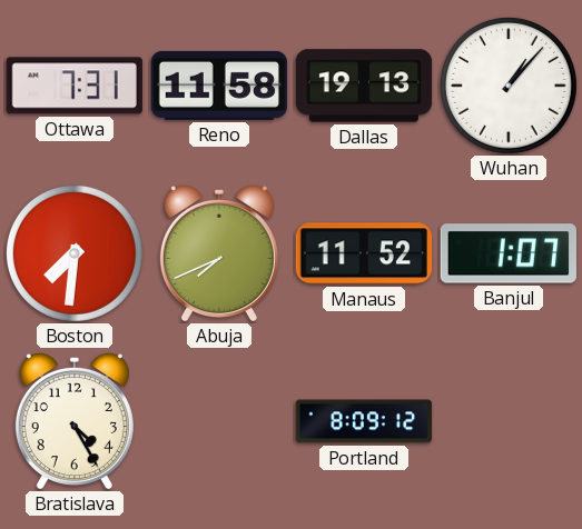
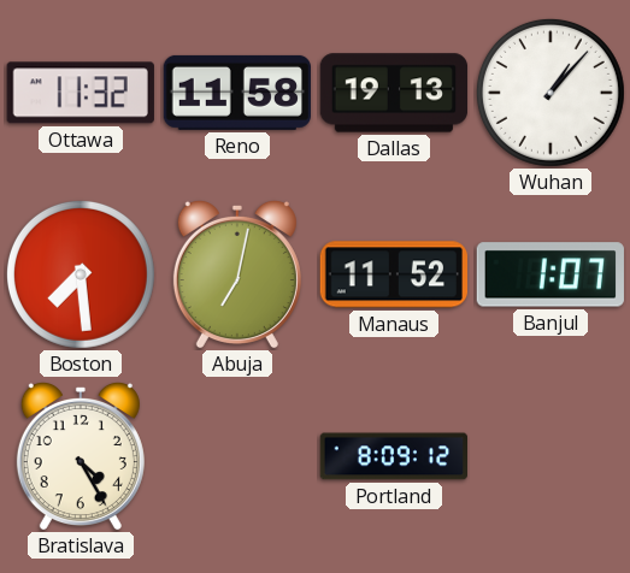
Ottawa: 7:31 -> 11:32
Boston: 7:31 -> 7:29
Abuja: 7:41 -> 7:02
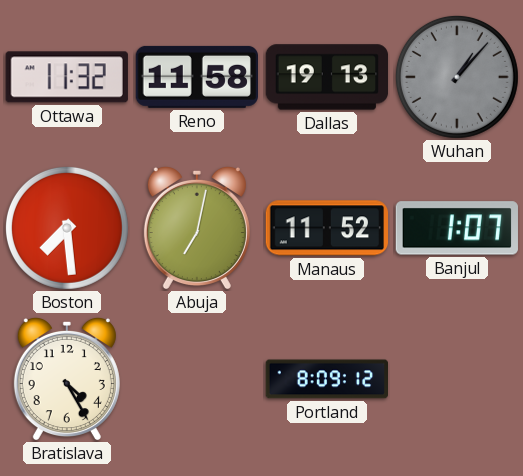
Wuhan dial: white -> grey
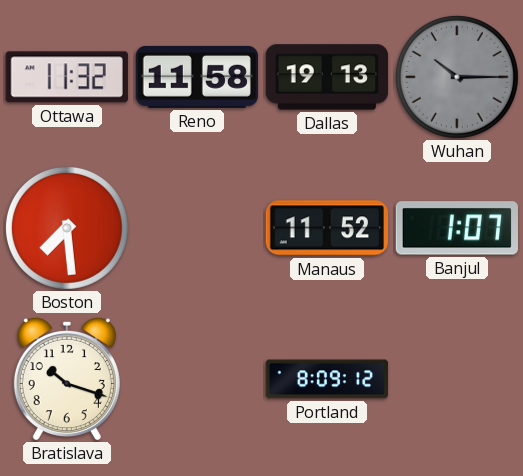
Wuhan: 1:07 -> 10:15
Abuja: 7:02 -> none
Bratislava: 4:25 -> 10:18
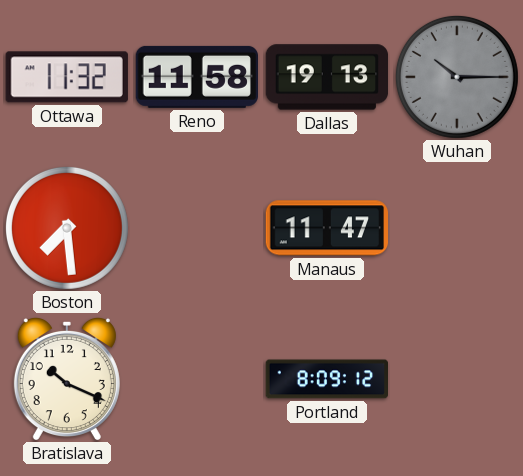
Manaus: 11:52 -> 11:47
Banjul: 1:07 -> none
Bratislava: 10:18 -> 10:19
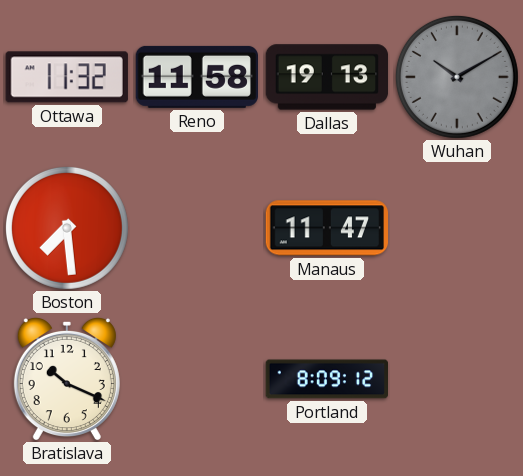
Wuhan: 10:15 -> 10:10
